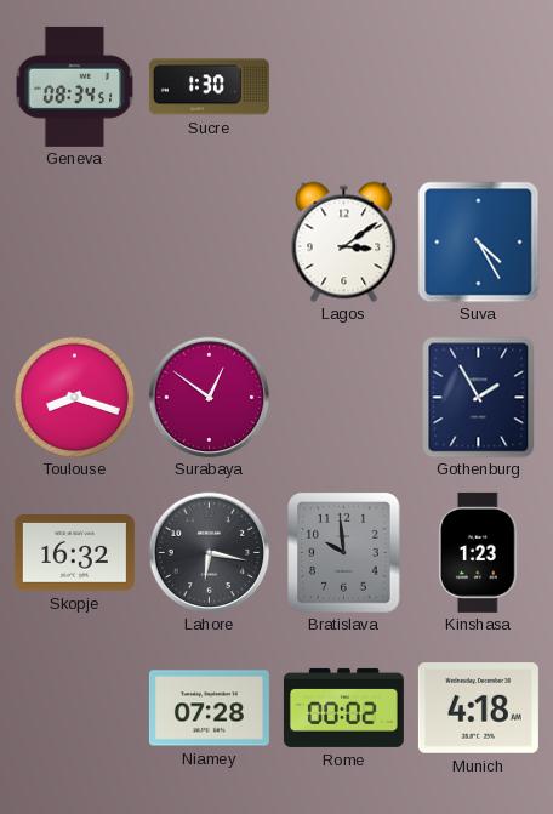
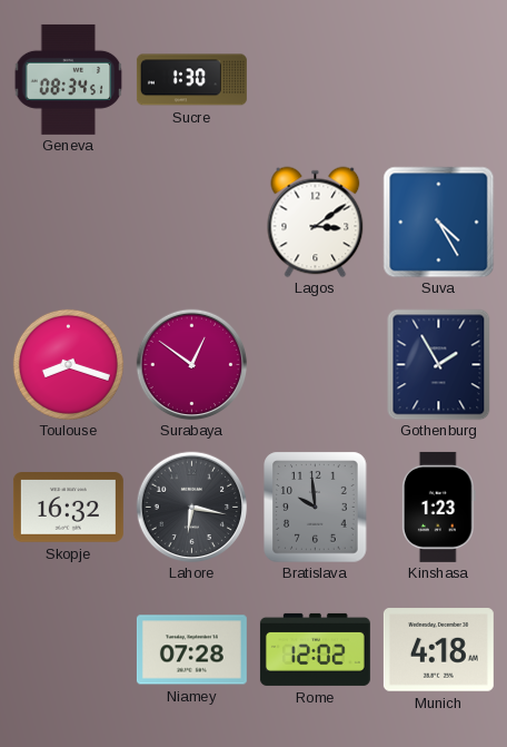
Rome: 00:02 -> 12:02
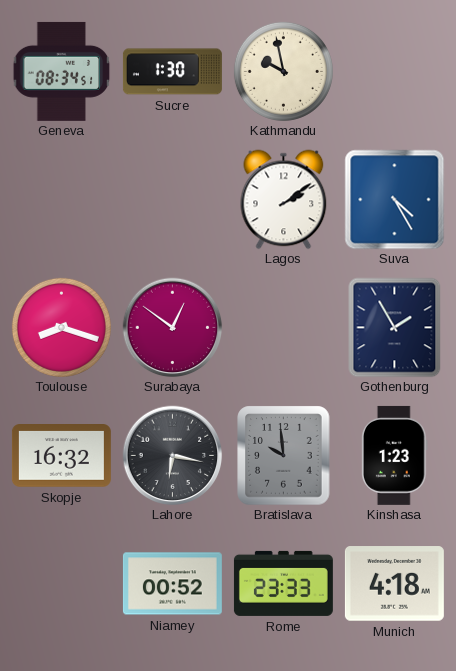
Kathmandu: none -> 9:58
Lagos: 3:09 -> 2:09
Niamey: 07:28 -> 00:52
Rome: 12:02 -> 23:33
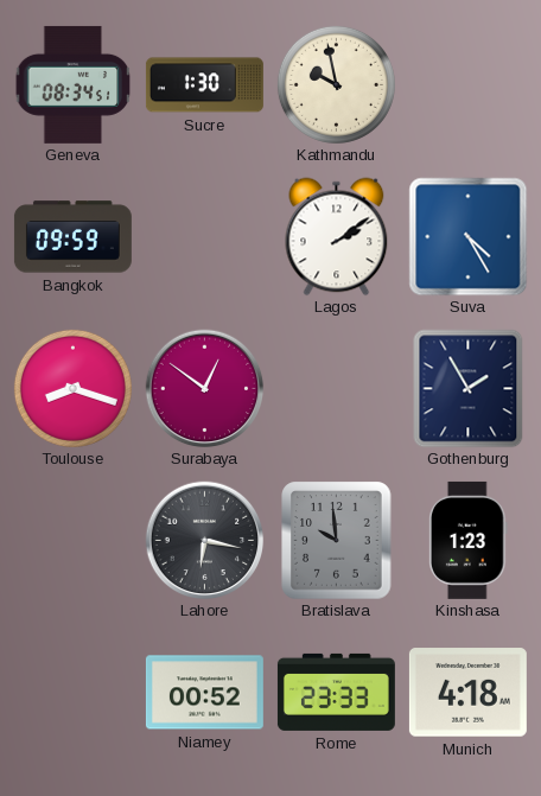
Bangkok: none -> 09:59
Skopje: 16:32 -> none
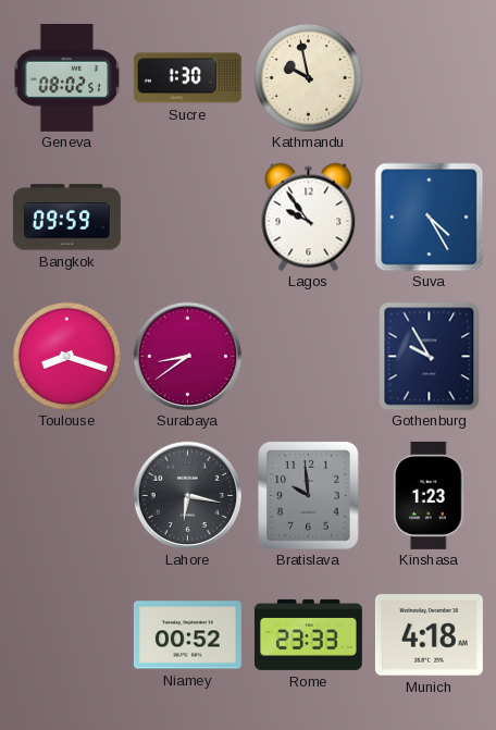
Geneva: 08:34 -> 08:02
Lagos: 2:09 -> 9:54
Surabaya: 12:51 -> 8:39
Gothenburg: 1:55 -> 9:55
